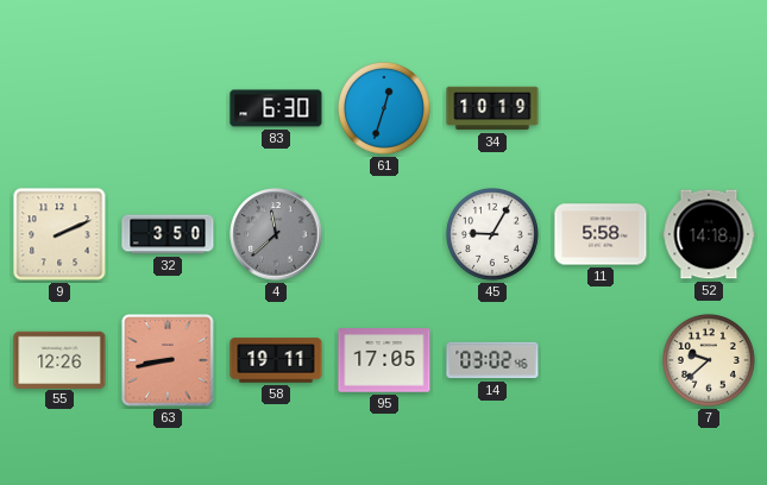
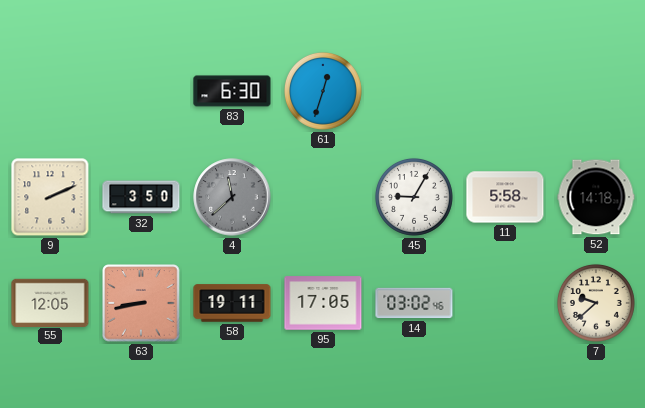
34: 10:19 -> none
55: 12:26 -> 12:05
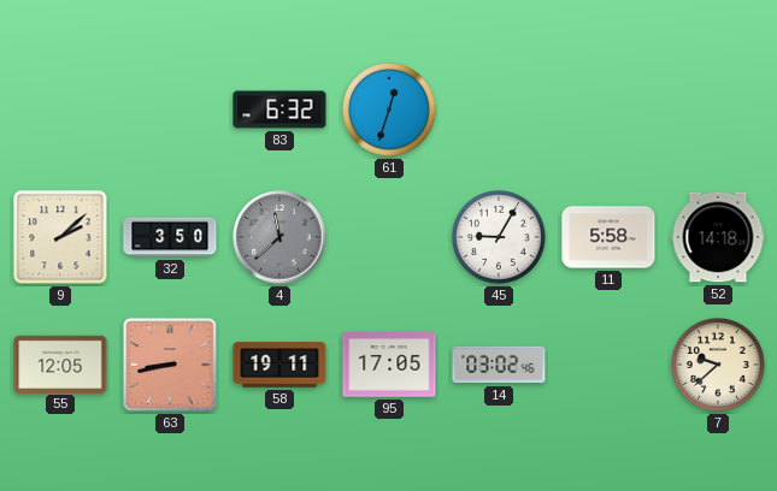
83: 6:30 -> 6:32
9: 2:11 -> 2:08
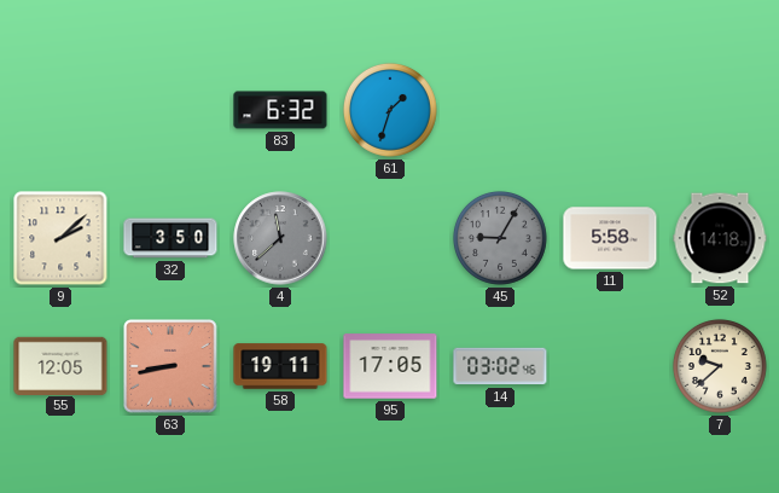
61: 12:33 -> 1:33
45 dial: white -> grey
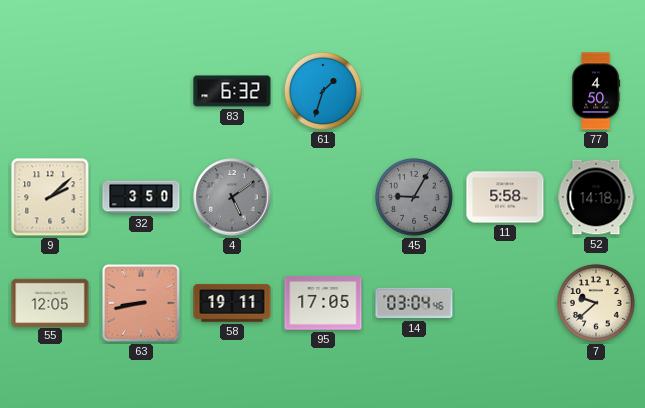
77: none -> 4:50
4: 11:38 -> 5:09
14: 03:02 -> 03:04
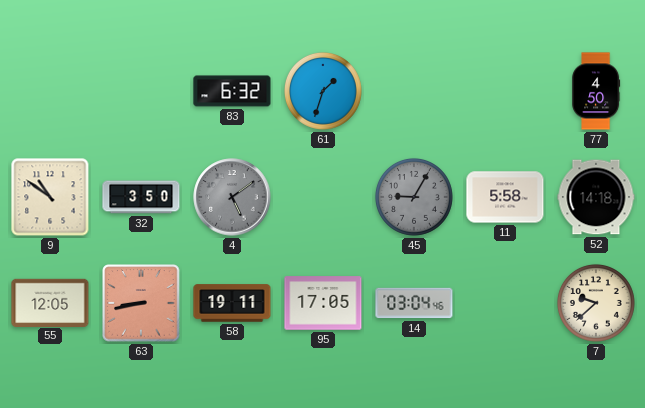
9: 2:08 -> 10:51
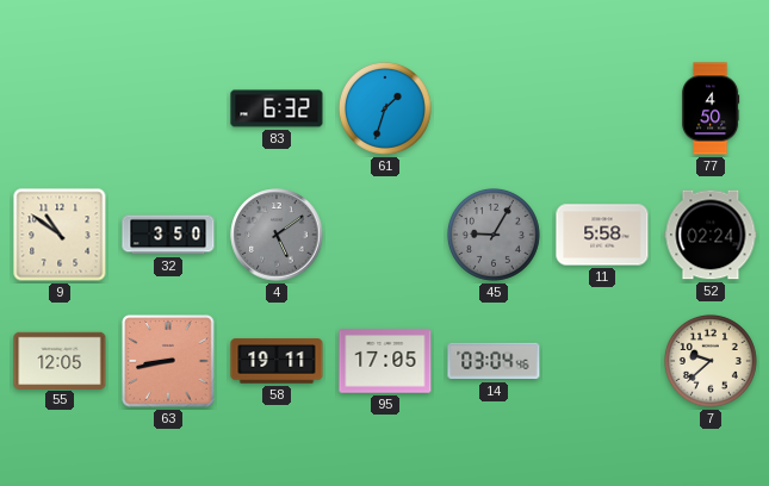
52: 14:18 -> 02:24
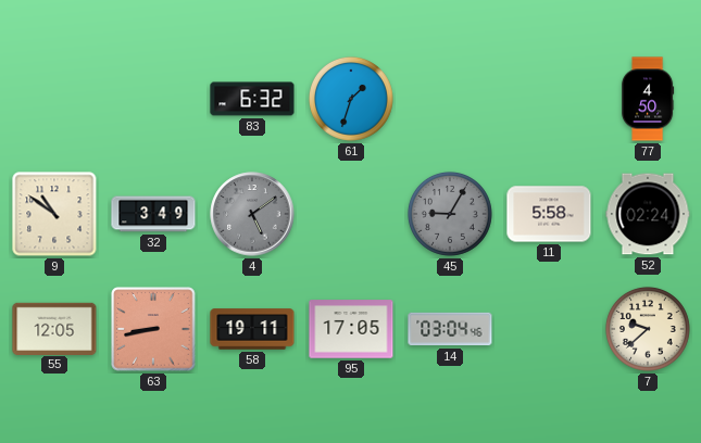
32: 3:50 -> 3:49
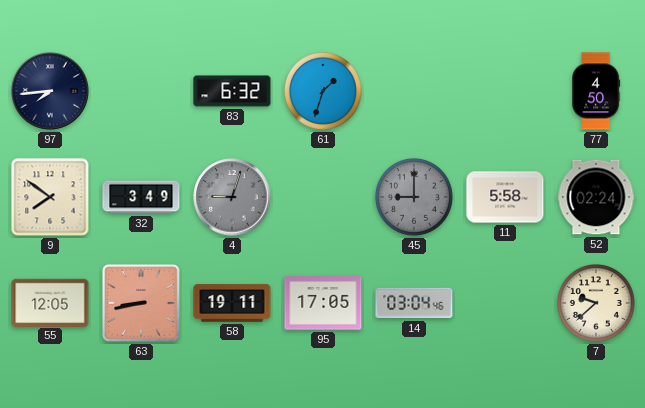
97: none -> 7:44
9: 10:51 -> 7:51
4: 5:09 -> 9:03
45: 9:05 -> 9:00
